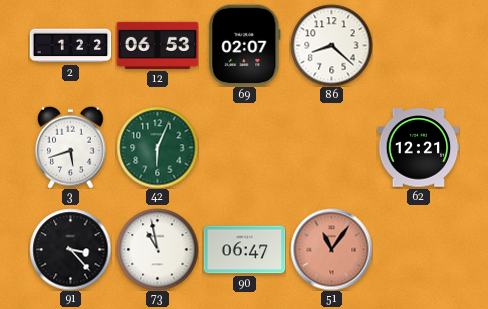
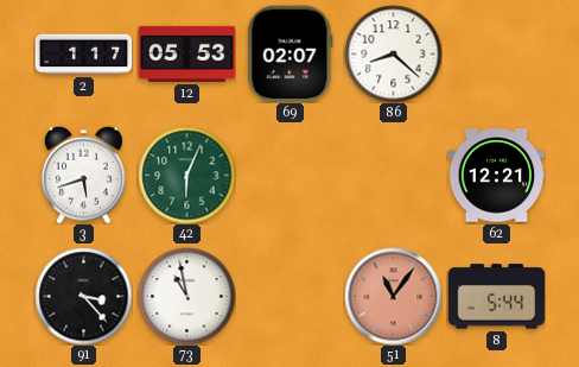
2: 1:22 -> 1:17
12: 06:53 -> 05:53
90: 06:47 -> none
8: none -> 5:44
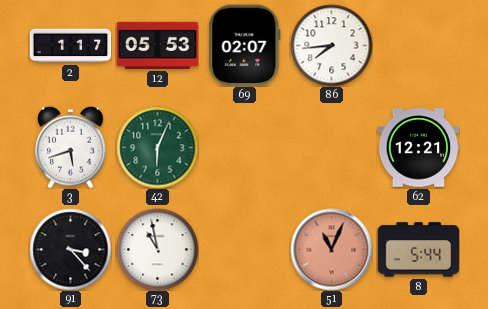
86: 8:22 -> 7:44
51: 11:06 -> 11:04
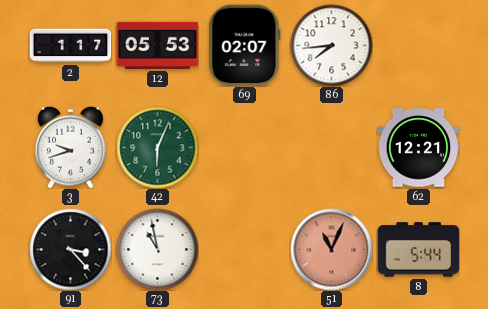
3: 5:42 -> 9:42
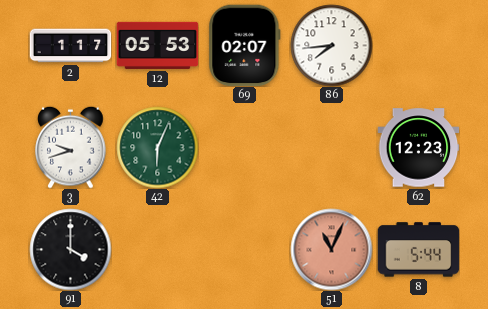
62: 12:21 -> 12:23
91: 3:23 -> 4:00
73: 10:58 -> none
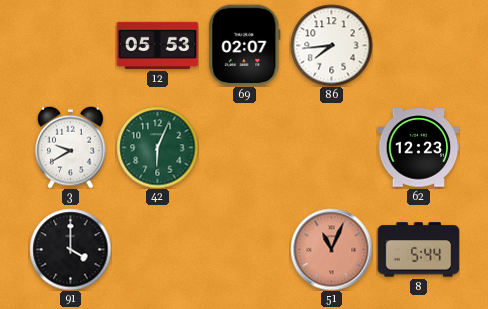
2: 1:17 -> none
3: 9:42 -> 9:40
